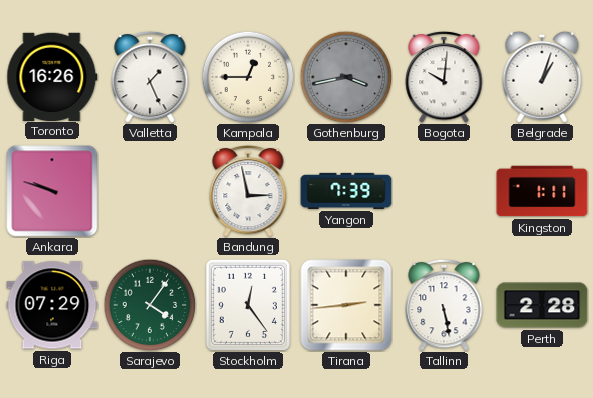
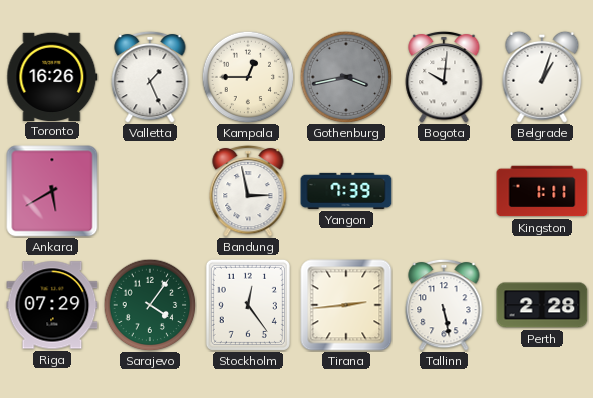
Ankara: 9:48 -> 5:40
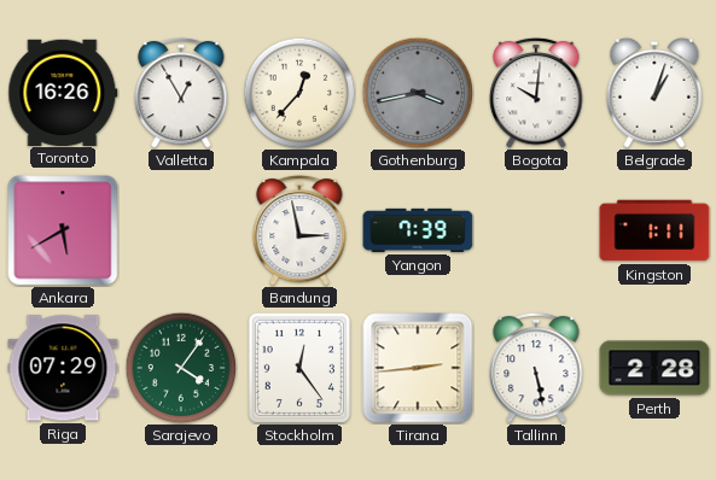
Valletta: 1:26 -> 12:55
Kampala: 12:45 -> 12:37
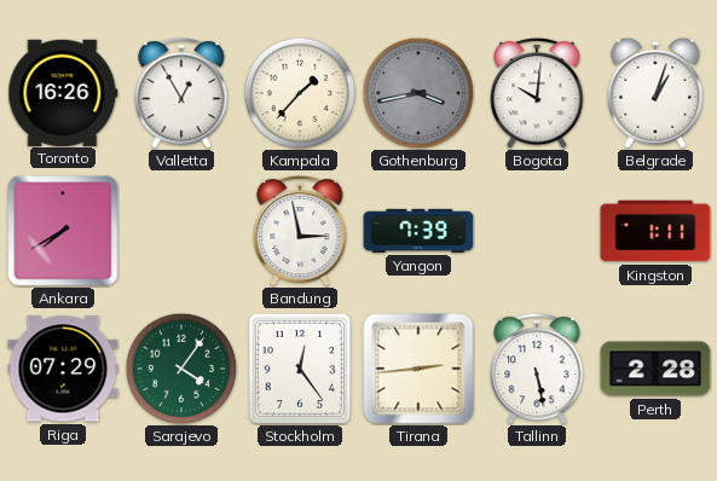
Kampala: 12:37 -> 1:37
Ankara: 5:40 -> 7:40
